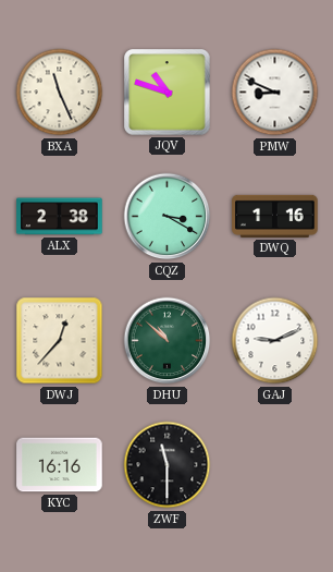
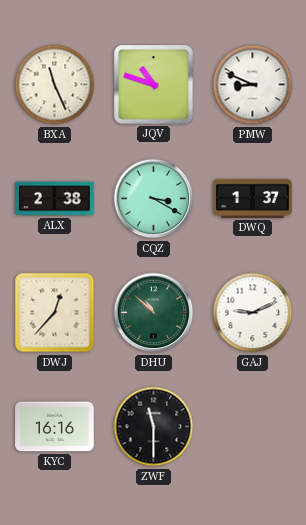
DWQ: 1:16 -> 1:37
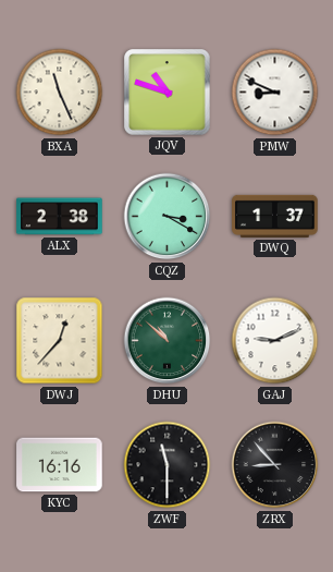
ZRX: none -> 8:53
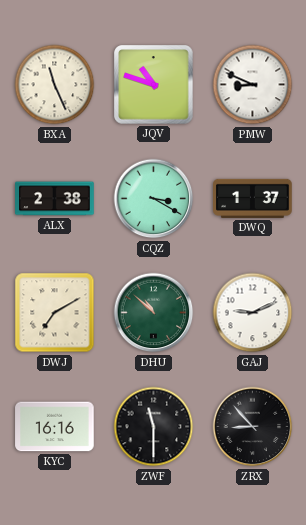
DWJ: 12:37 -> 7:10
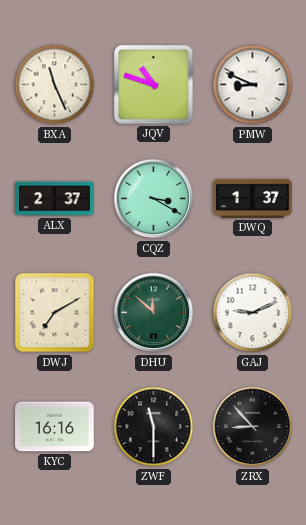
ALX: 2:38 -> 2:37
DHU: 10:52 -> 11:52
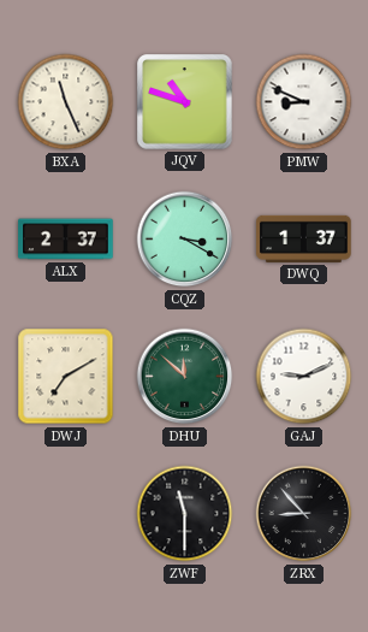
KYC: 16:16 -> none
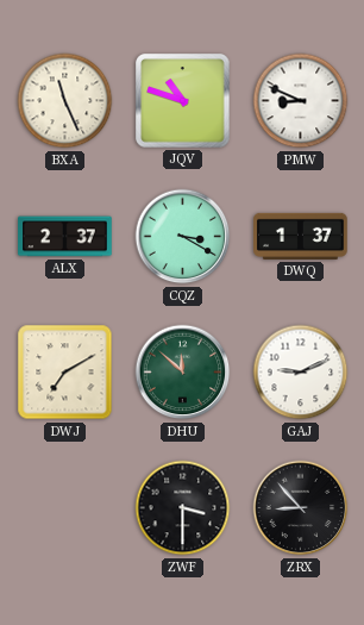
ZWF: 11:30 -> 3:30
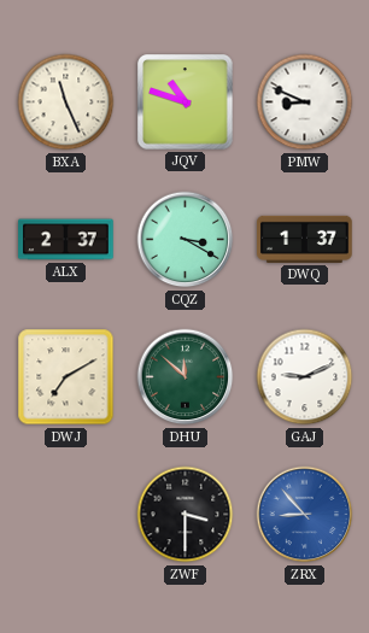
ZRX dial: black -> blue
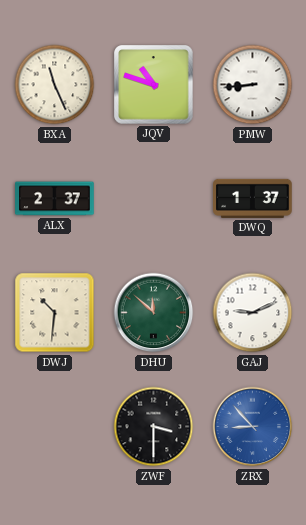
PMW: 8:49 -> 8:44
CQZ: 3:20 -> none
DWJ: 7:10 -> 10:31
